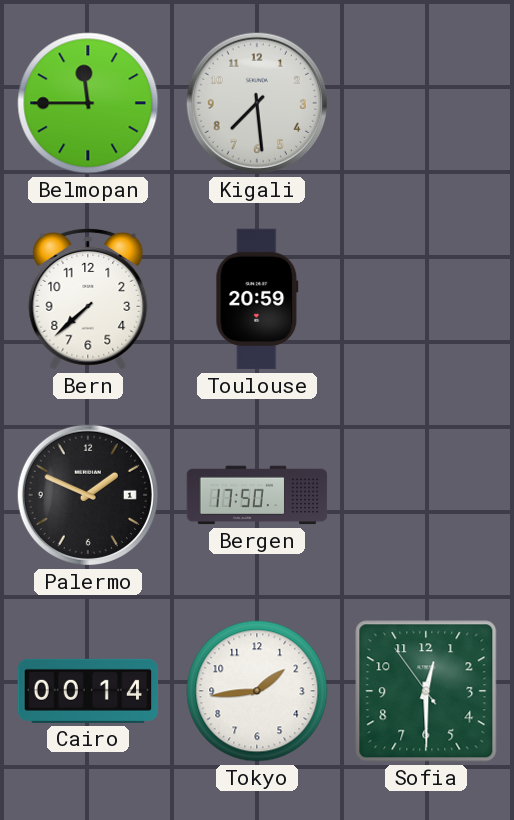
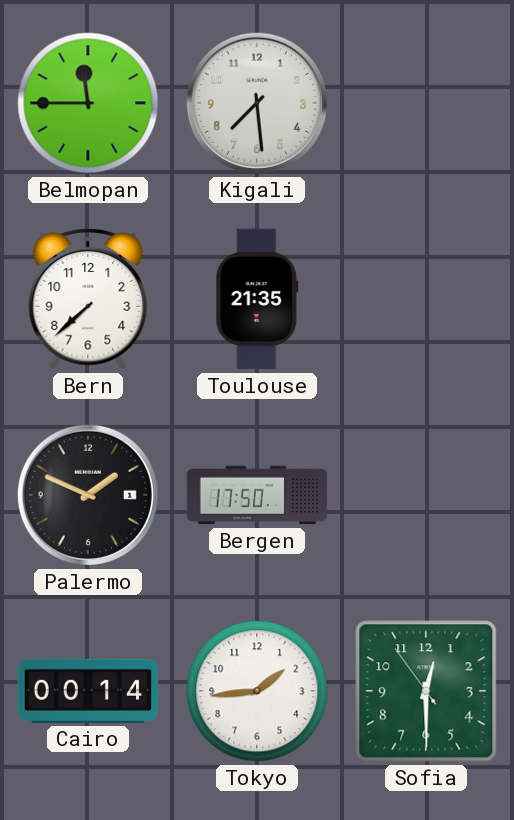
Toulouse: 20:59 -> 21:35
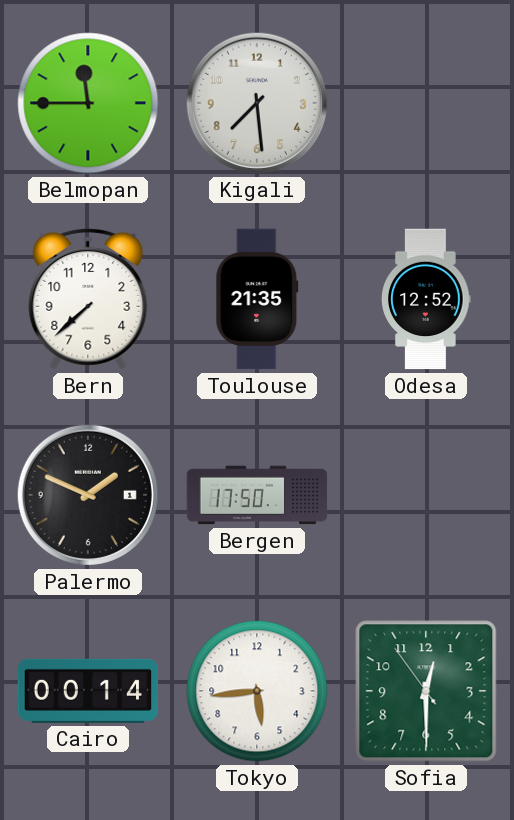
Odesa: none -> 12:52
Tokyo: 1:44 -> 5:44
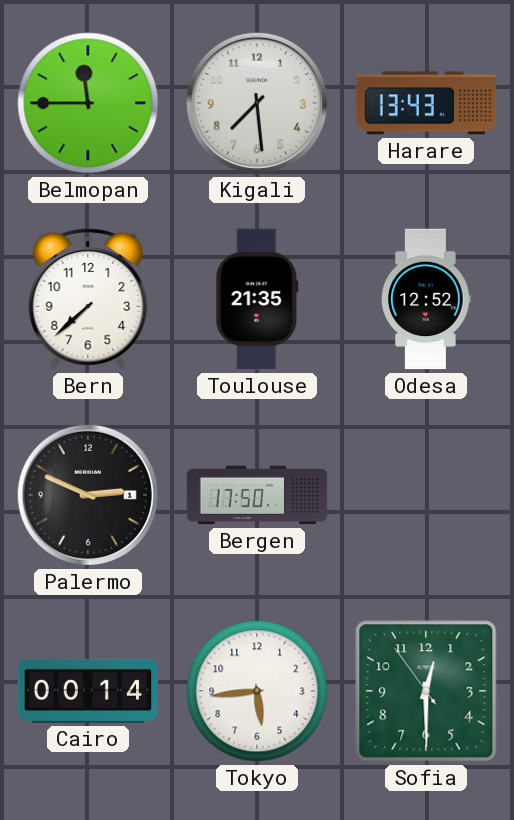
Harare: none -> 13:43
Palermo: 1:49 -> 2:49
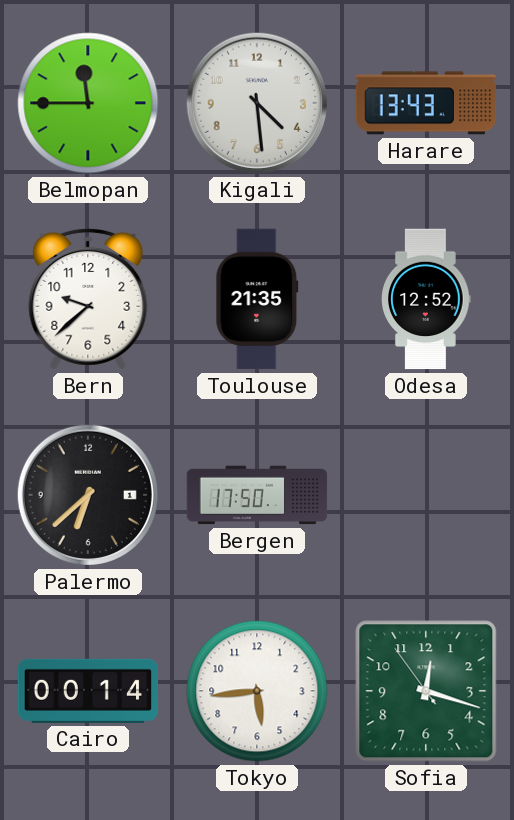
Kigali: 7:29 -> 4:29
Bern: 7:38 -> 9:38
Palermo: 2:49 -> 6:38
Sofia: 12:29 -> 12:17
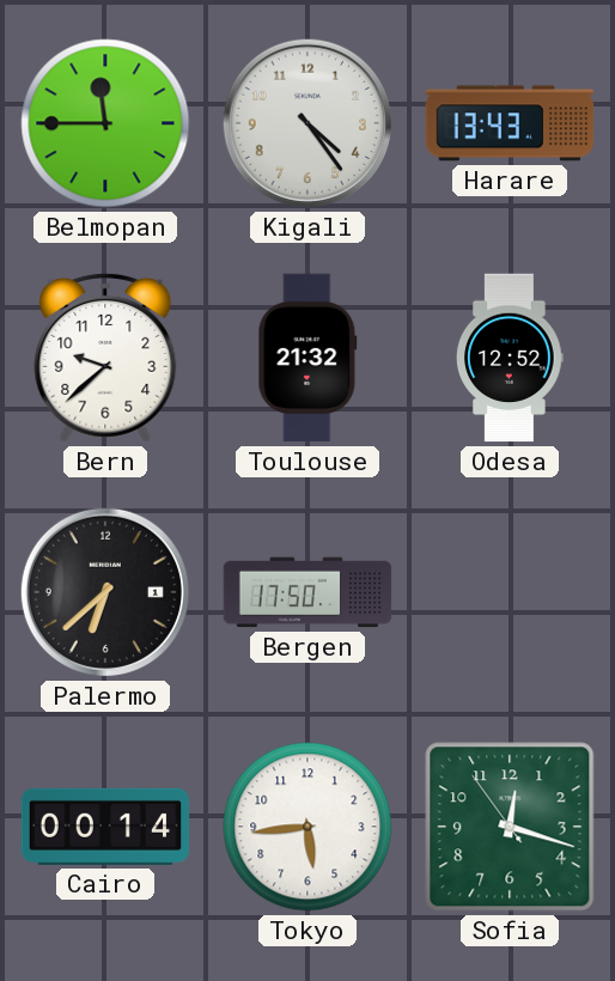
Kigali: 4:29 -> 4:24
Toulouse: 21:35 -> 21:32
